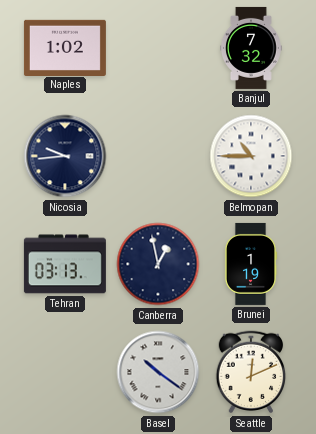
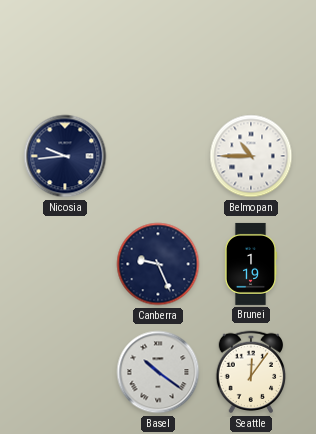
Naples: 1:02 -> none
Banjul: 7:32 -> none
Tehran: 03:13 -> none
Canberra: 12:58 -> 9:26
Seattle: 12:11 -> 12:06
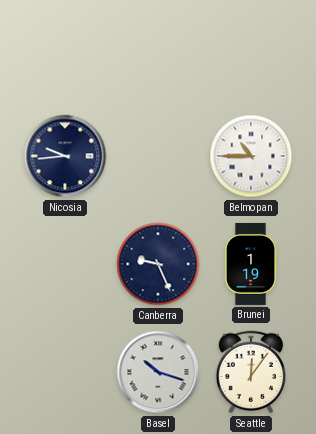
Basel: 10:21 -> 10:18
